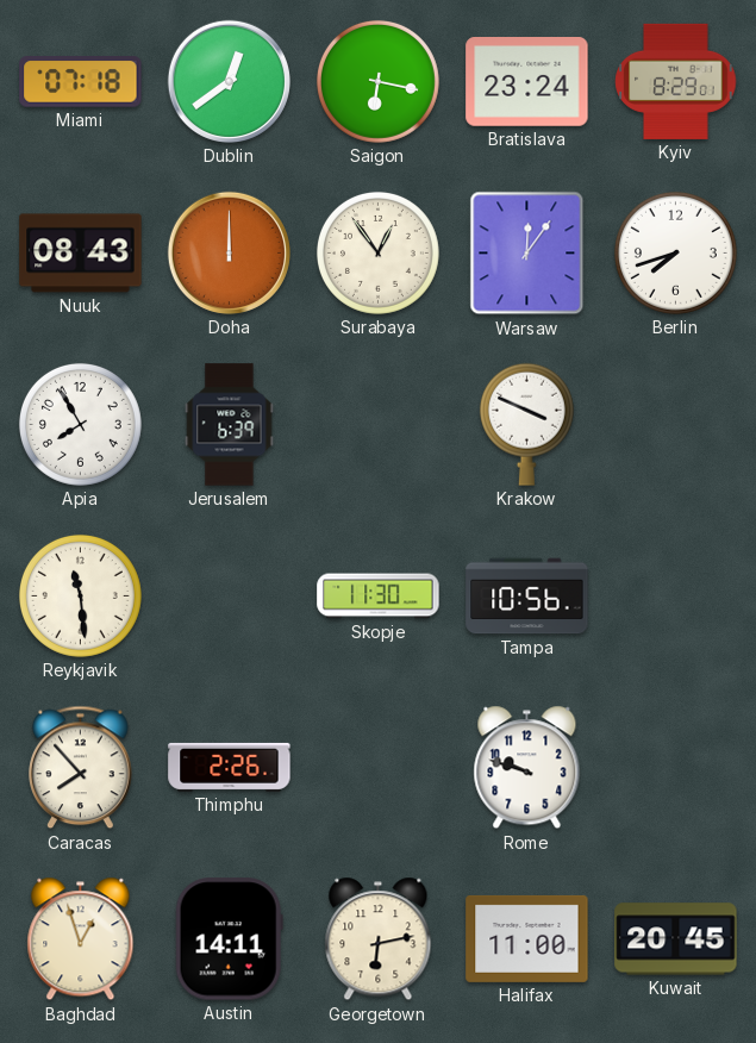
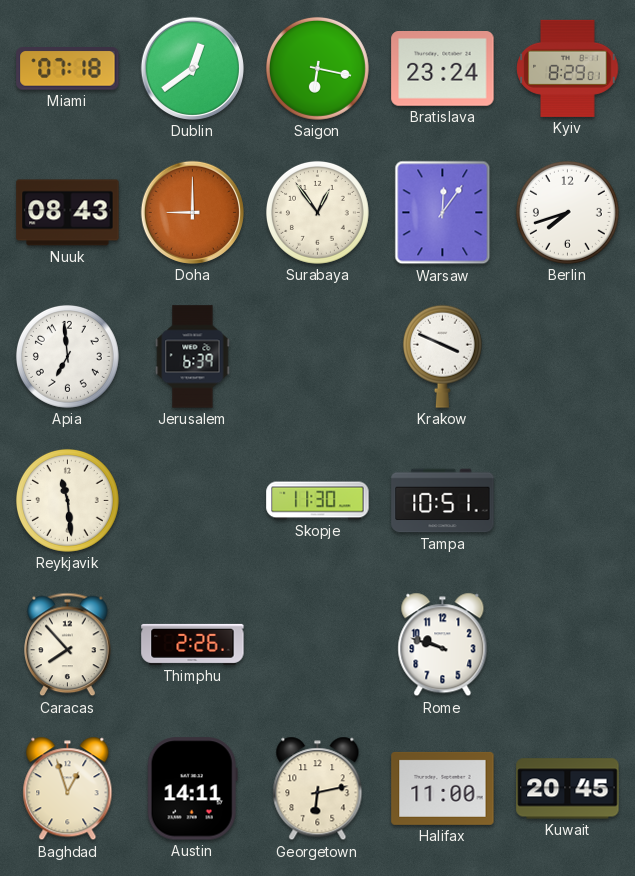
Doha: 12:00 -> 9:00
Apia: 7:55 -> 6:59
Tampa: 10:56 -> 10:51
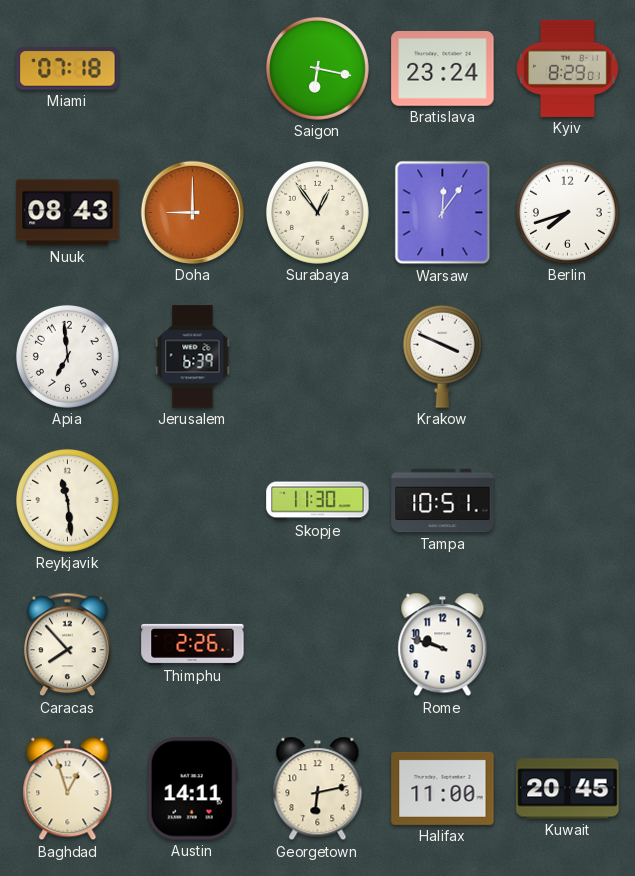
Dublin: 12:39 -> none
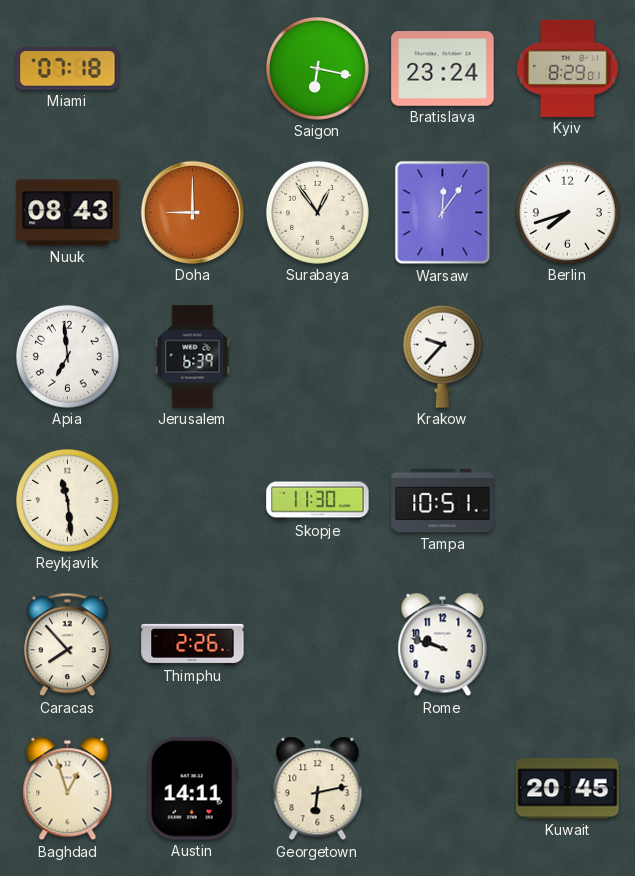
Krakow: 3:49 -> 9:37
Halifax: 11:00 -> none
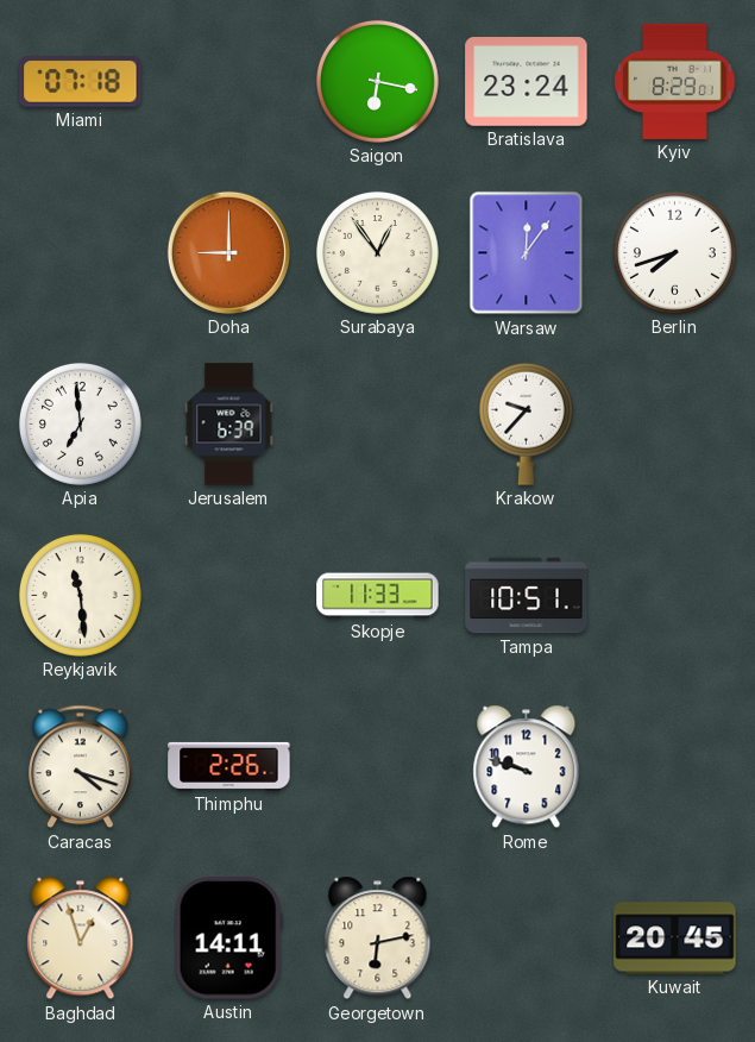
Nuuk: 08:43 -> none
Skopje: 11:30 -> 11:33
Caracas: 7:53 -> 4:18
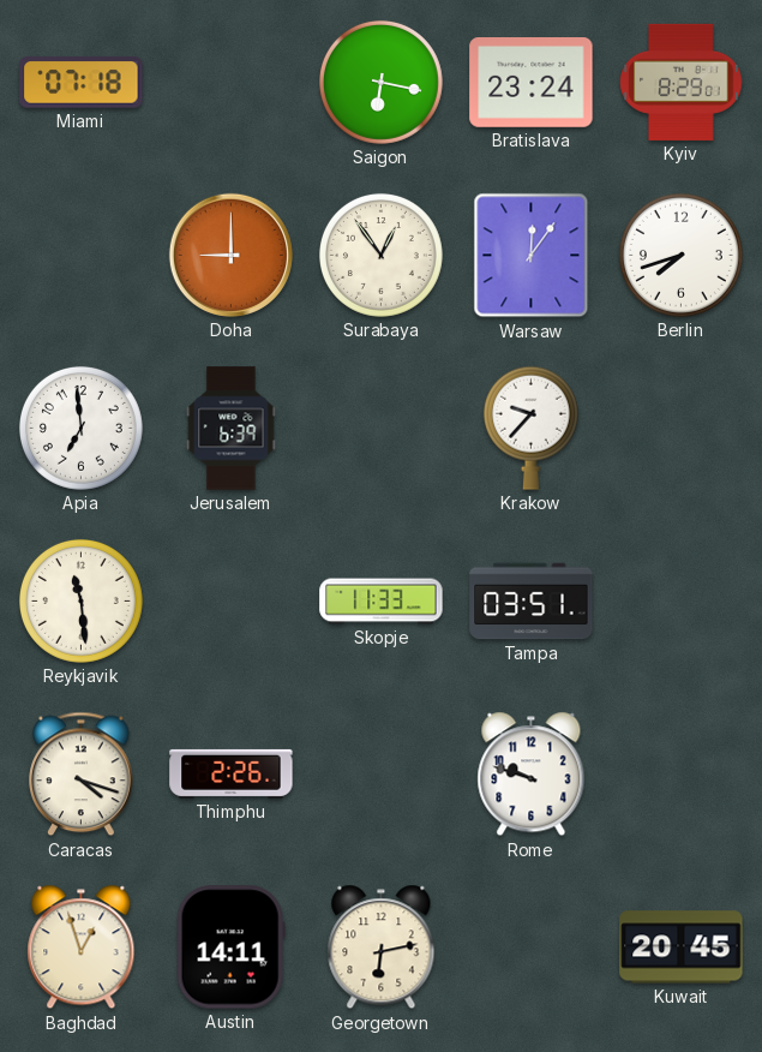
Tampa: 10:51 -> 03:51
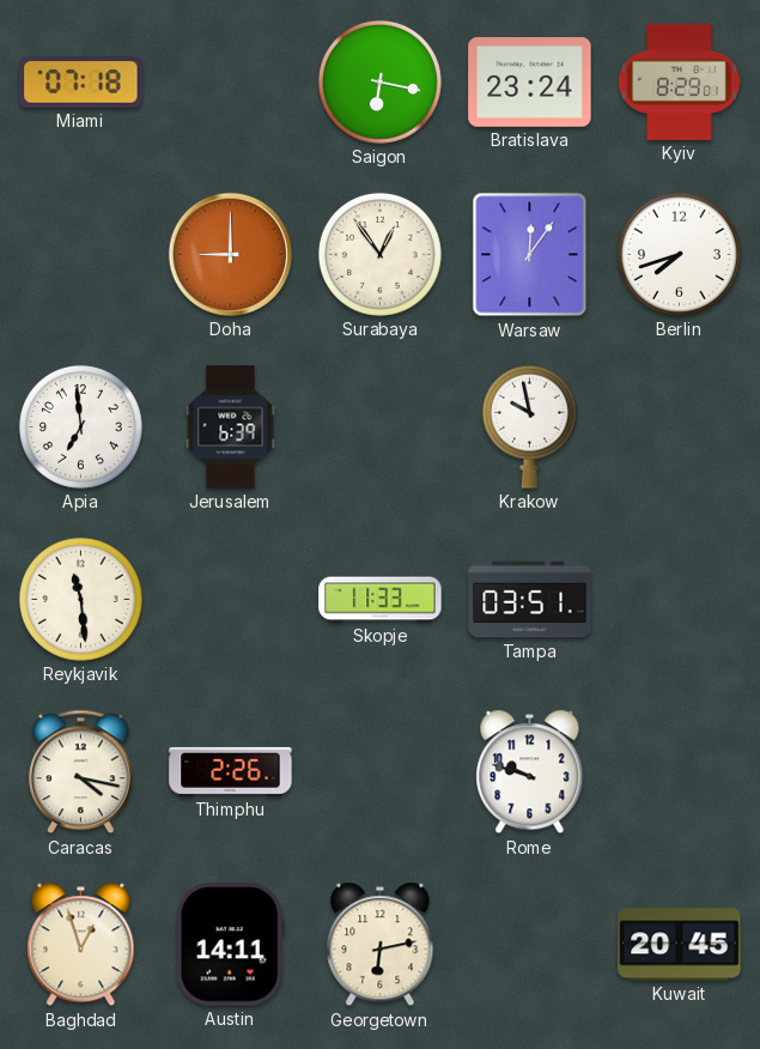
Krakow: 9:37 -> 9:58
Caracas: 4:18 -> 4:17
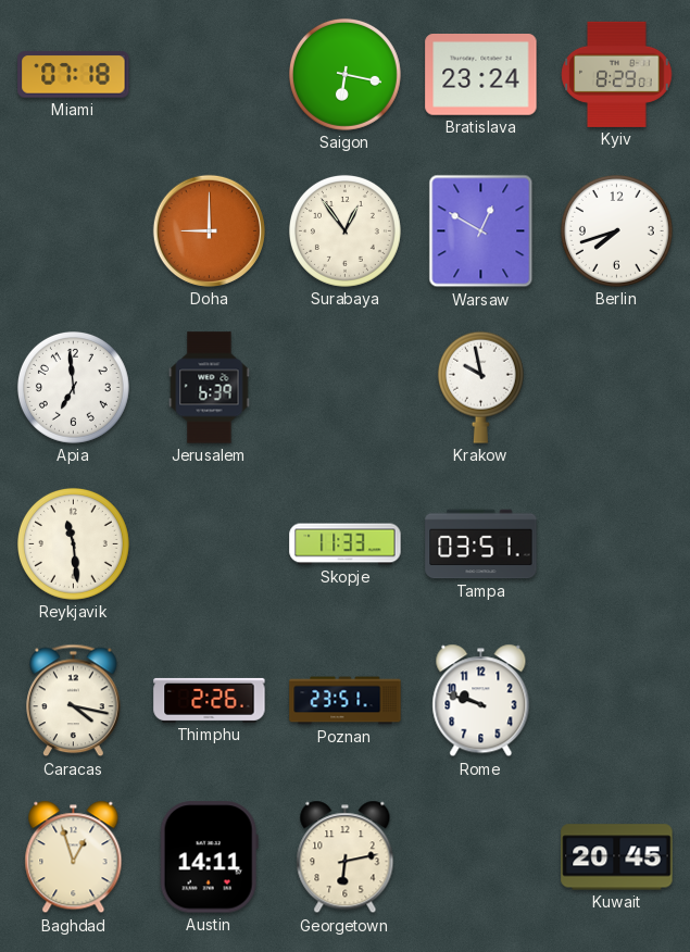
Warsaw: 12:06 -> 12:50
Poznan: none -> 23:51
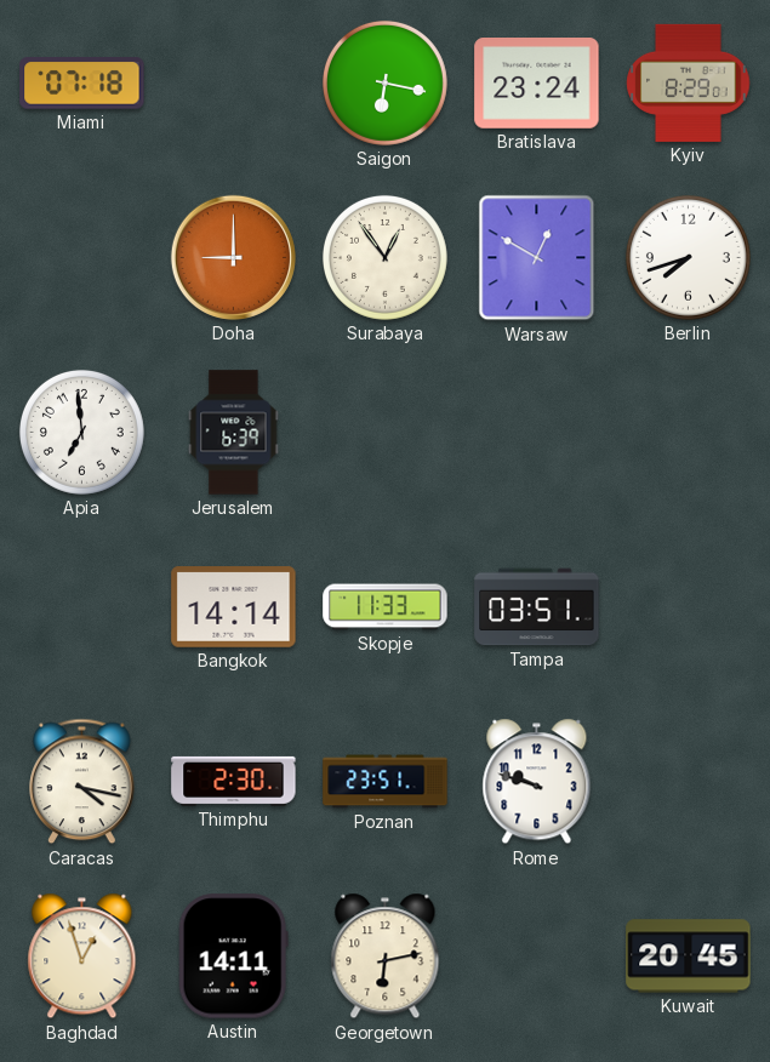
Krakow: 9:58 -> none
Reykjavik: 11:29 -> none
Bangkok: none -> 14:14
Thimphu: 2:26 -> 2:30
